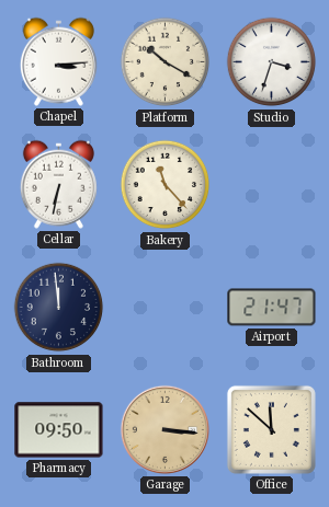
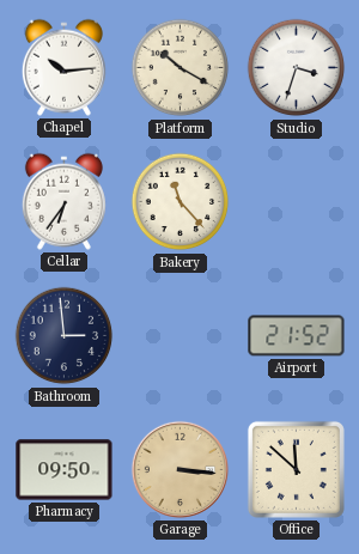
Chapel: 3:14 -> 10:14
Cellar: 6:32 -> 6:36
Bathroom: 11:59 -> 2:59
Airport: 21:47 -> 21:52
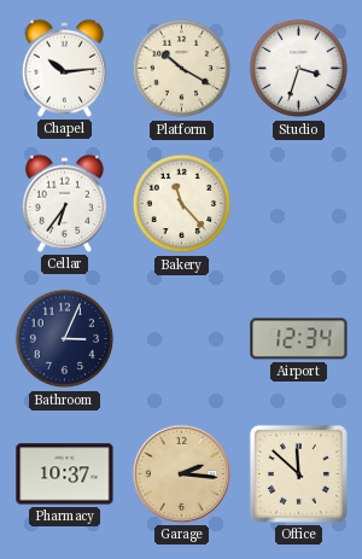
Bathroom: 2:59 -> 3:04
Airport: 21:52 -> 12:34
Pharmacy: 09:50 -> 10:37
Garage: 3:16 -> 2:16
